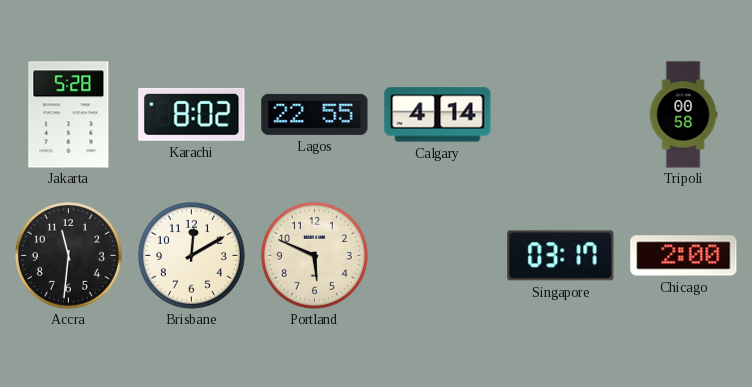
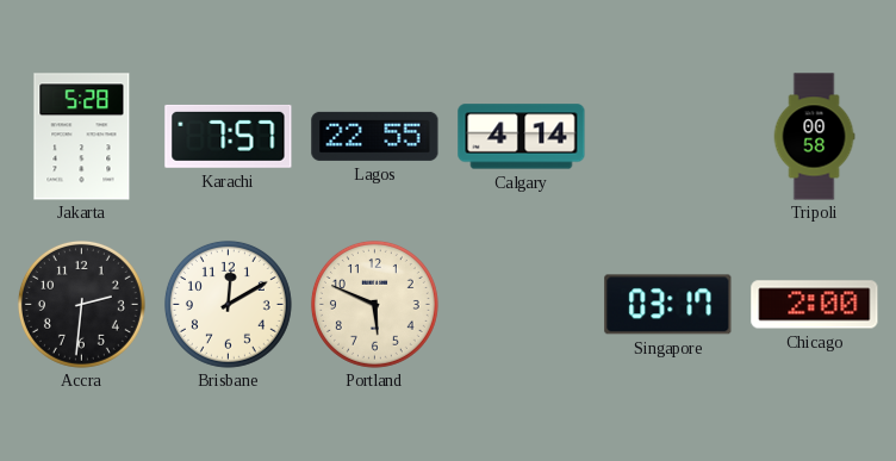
Karachi: 8:02 -> 7:57
Accra: 11:31 -> 2:31
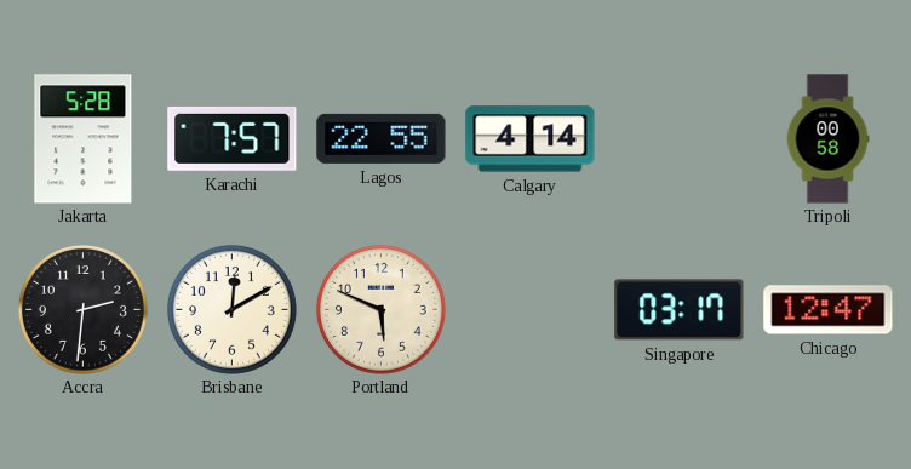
Chicago: 2:00 -> 12:47
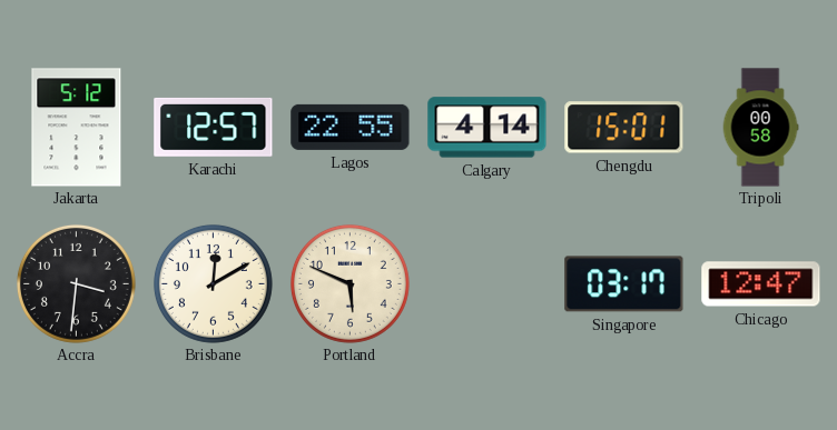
Jakarta: 5:28 -> 5:12
Karachi: 7:57 -> 12:57
Chengdu: none -> 15:01
Accra: 2:31 -> 3:31
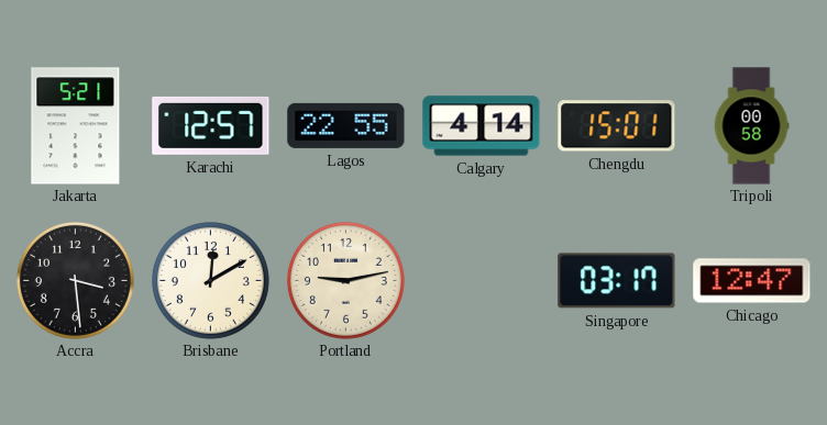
Jakarta: 5:12 -> 5:21
Accra: 3:31 -> 3:29
Portland: 5:49 -> 9:13
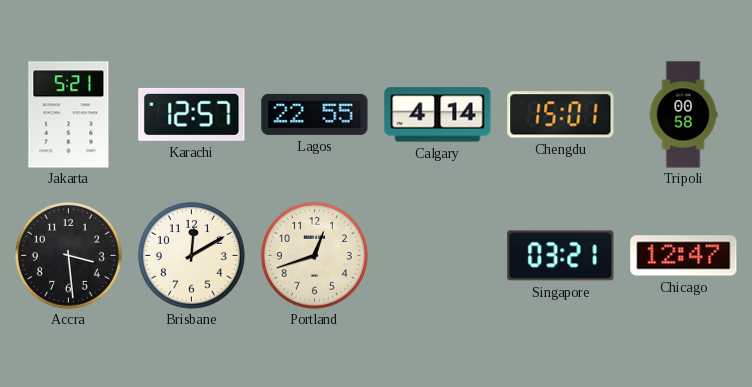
Portland: 9:13 -> 12:42
Singapore: 03:17 -> 03:21
